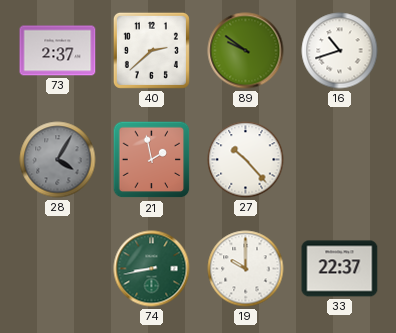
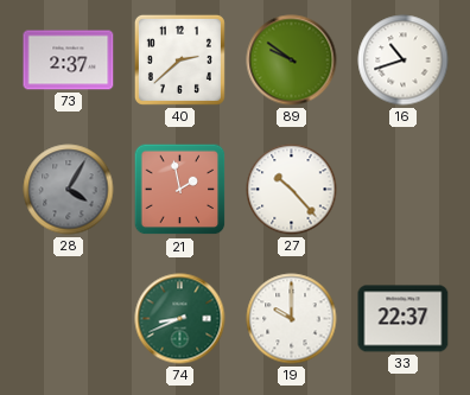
74: 8:43 -> 8:41
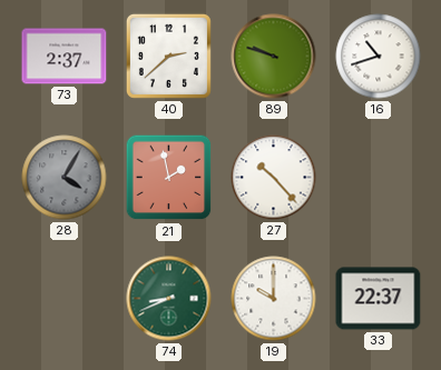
89: 9:51 -> 9:48
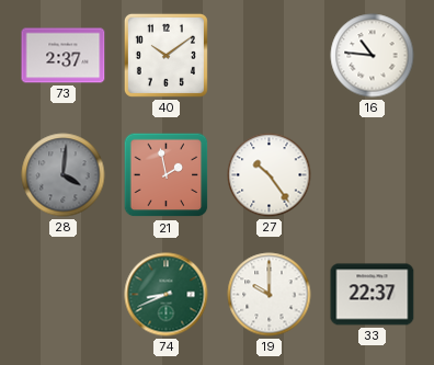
40: 2:38 -> 10:09
89: 9:48 -> none
16: 10:42 -> 10:46
28: 4:05 -> 4:01
27: 10:23 -> 10:24
